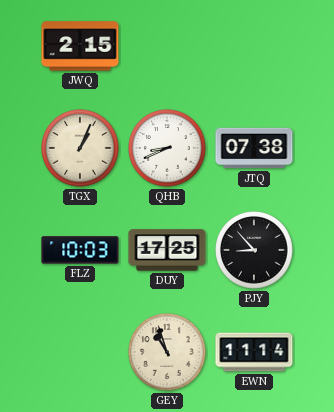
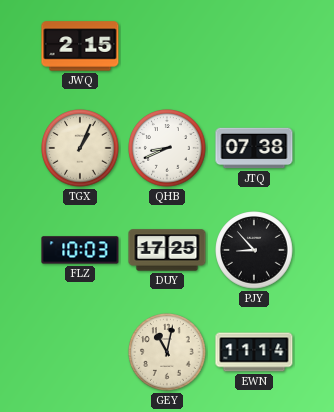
GEY: 10:57 -> 11:02
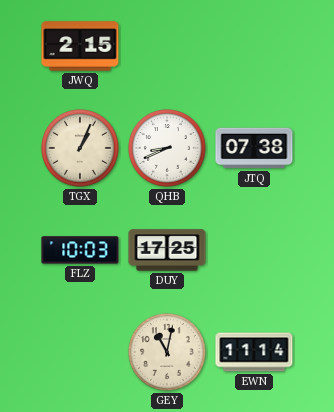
PJY: 8:53 -> none
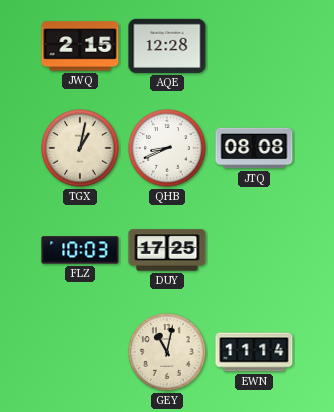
AQE: none -> 12:28
TGX: 1:04 -> 1:02
JTQ: 07:38 -> 08:08
